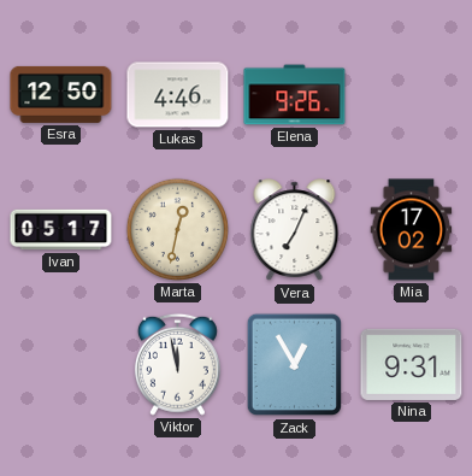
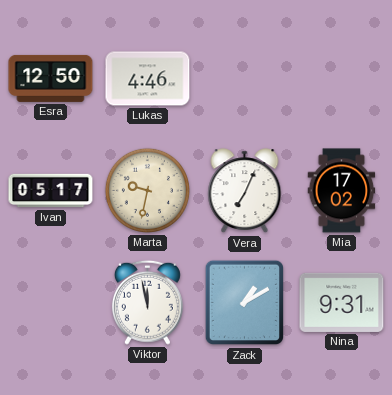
Elena: 9:26 -> none
Marta: 12:32 -> 9:32
Zack: 12:55 -> 1:10
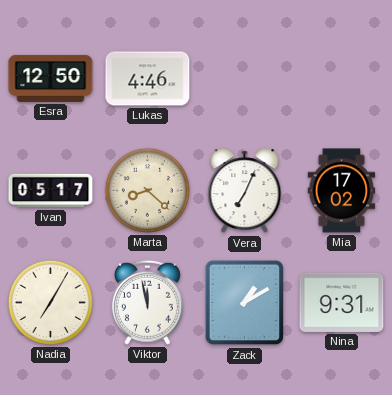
Marta: 9:32 -> 8:22
Nadia: none -> 7:05
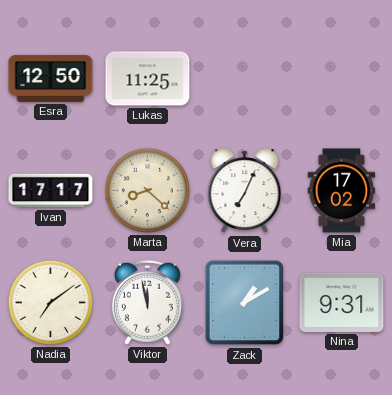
Lukas: 4:46 -> 11:25
Ivan: 05:17 -> 17:17
Nadia: 7:05 -> 7:09
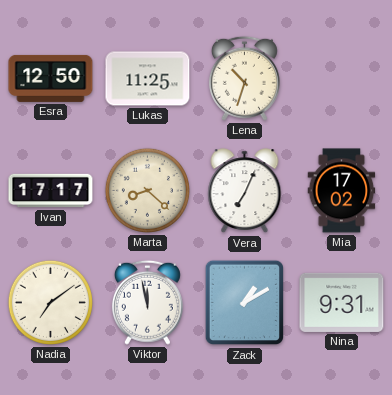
Lena: none -> 10:33
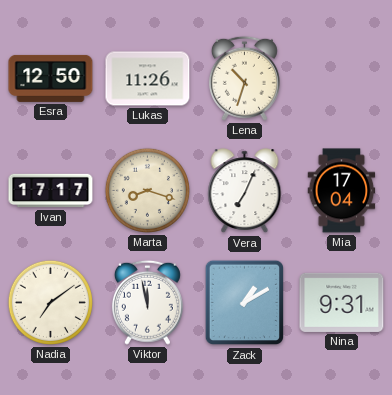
Lukas: 11:25 -> 11:26
Marta: 8:22 -> 8:18
Mia: 17:02 -> 17:04
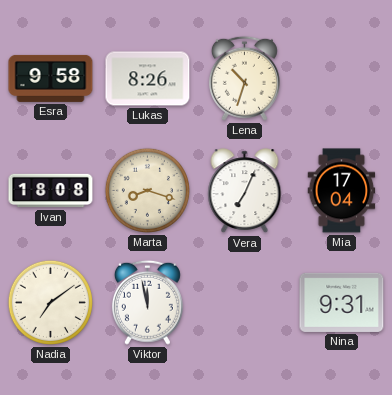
Esra: 12:50 -> 9:58
Lukas: 11:26 -> 8:26
Ivan: 17:17 -> 18:08
Zack: 1:10 -> none
